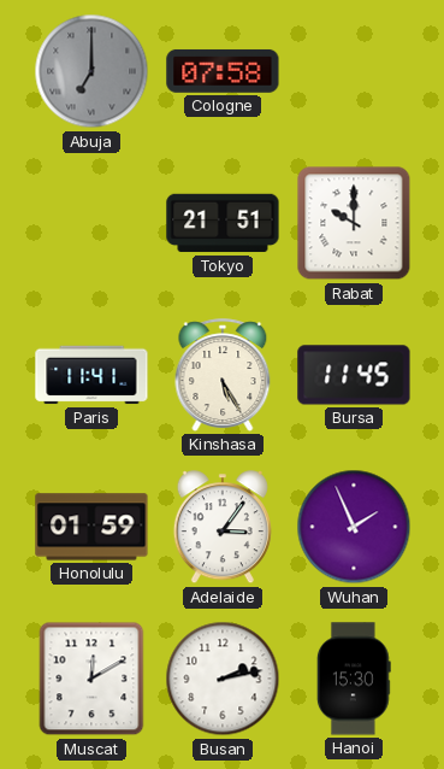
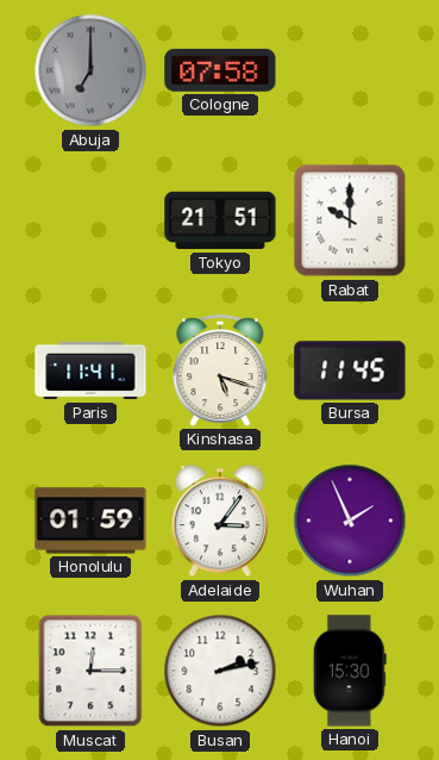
Kinshasa: 5:25 -> 5:18
Muscat: 12:10 -> 12:15
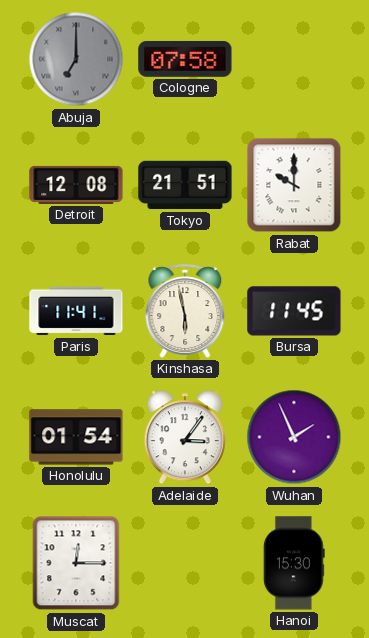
Detroit: none -> 12:08
Kinshasa: 5:18 -> 5:58
Honolulu: 01:59 -> 01:54
Busan: 2:13 -> none
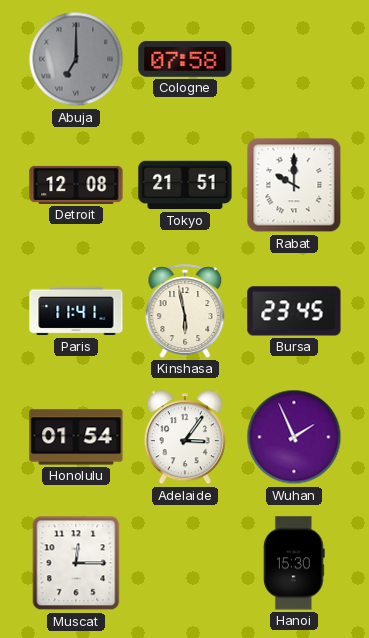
Bursa: 11:45 -> 23:45
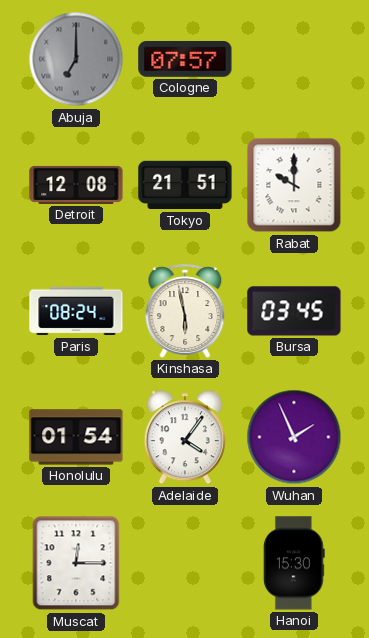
Cologne: 07:58 -> 07:57
Paris: 11:41 -> 08:24
Bursa: 23:45 -> 03:45
Adelaide: 3:06 -> 4:06
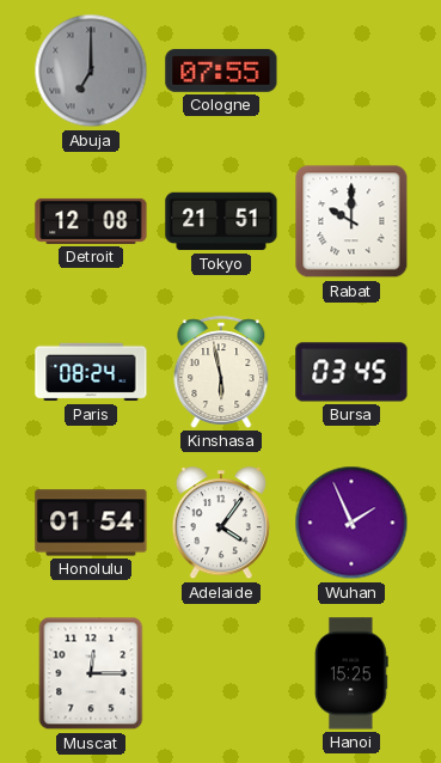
Cologne: 07:57 -> 07:55
Hanoi: 15:30 -> 15:25
